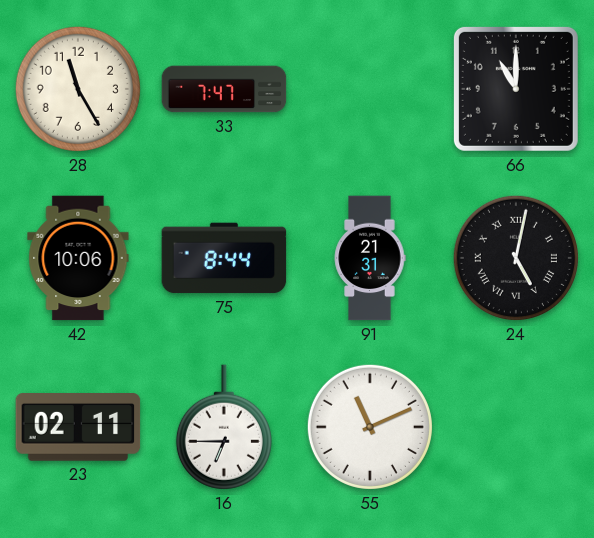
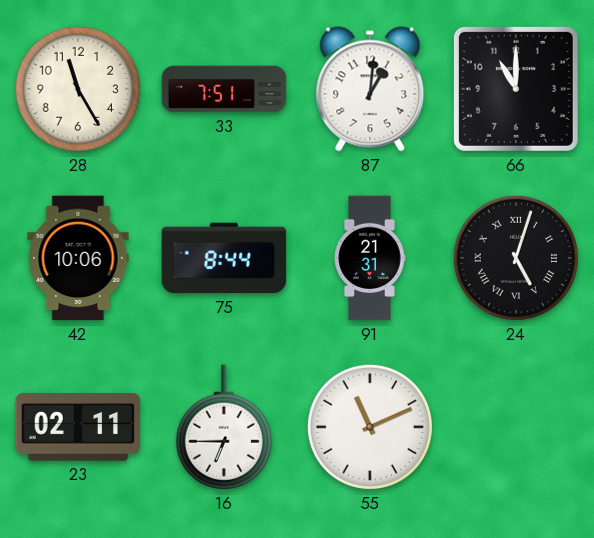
33: 7:47 -> 7:51
87: none -> 1:01
24: 5:02 -> 5:03
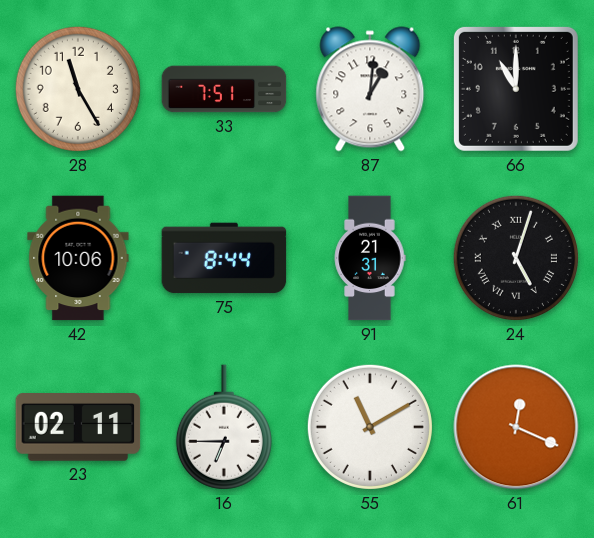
55: 11:11 -> 11:10
61: none -> 12:19
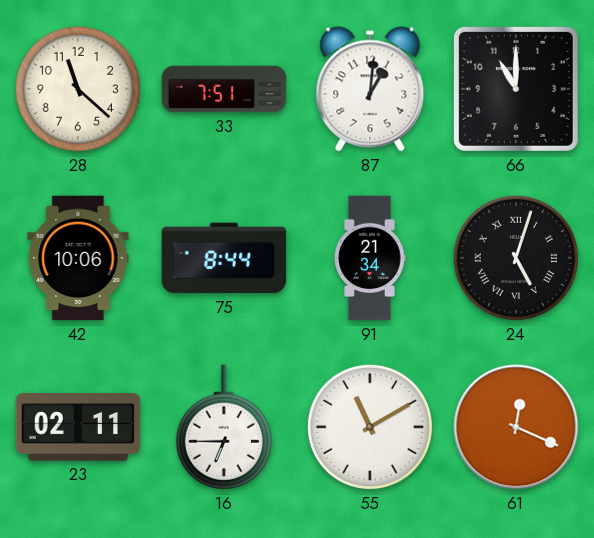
28: 11:25 -> 11:22
91: 21:31 -> 21:34
